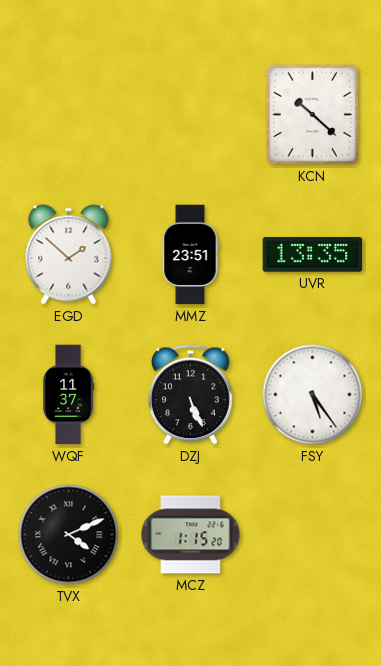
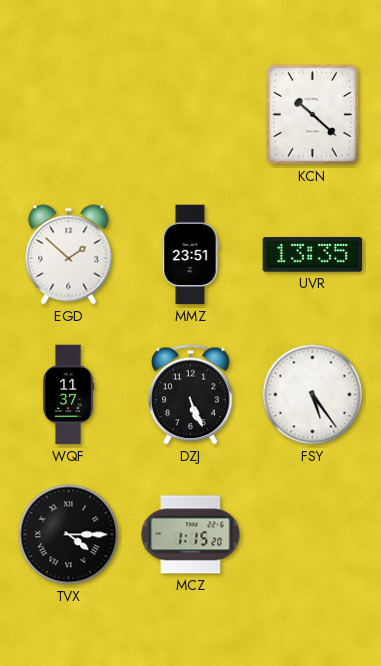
TVX: 4:11 -> 4:15
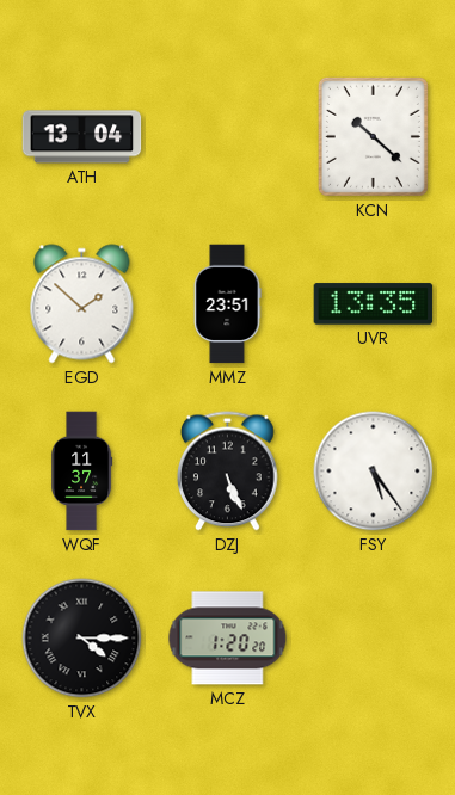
ATH: none -> 13:04
MCZ: 1:15 -> 1:20
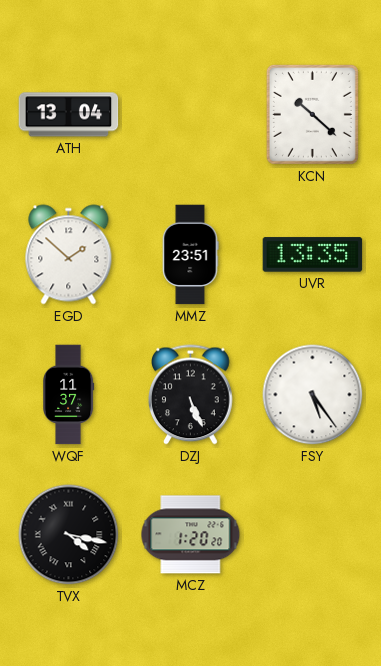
TVX: 4:15 -> 4:17
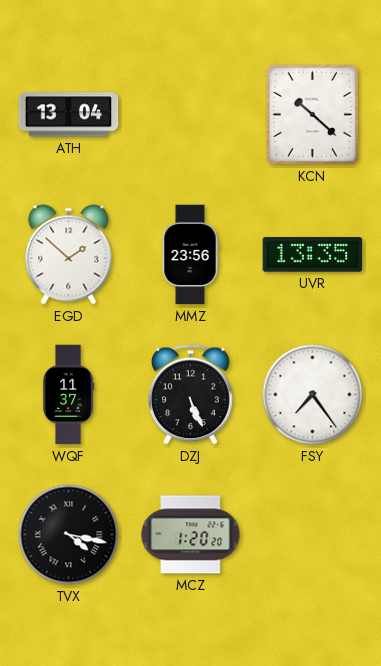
MMZ: 23:51 -> 23:56
FSY: 5:24 -> 7:24
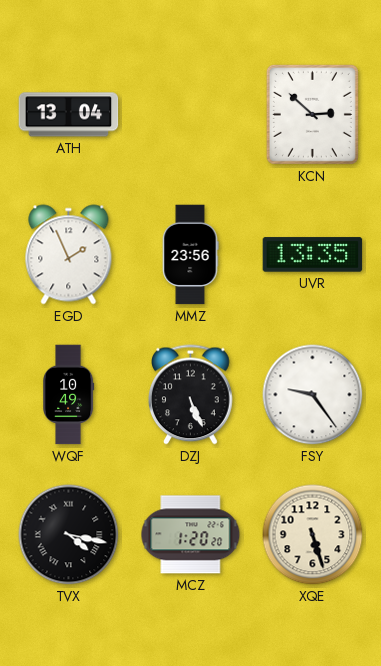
KCN: 10:22 -> 2:52
EGD: 1:52 -> 1:56
WQF: 11:37 -> 10:49
FSY: 7:24 -> 9:24
XQE: none -> 5:27
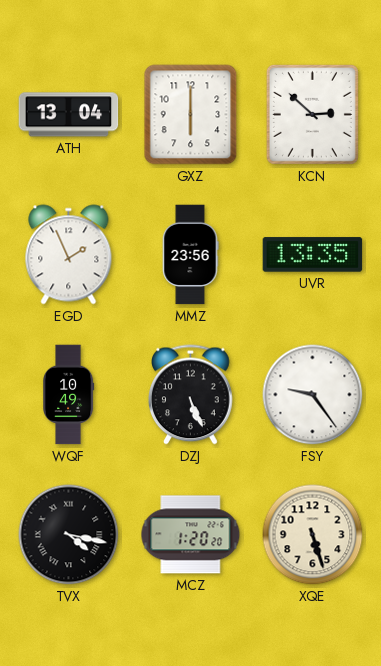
GXZ: none -> 6:00
